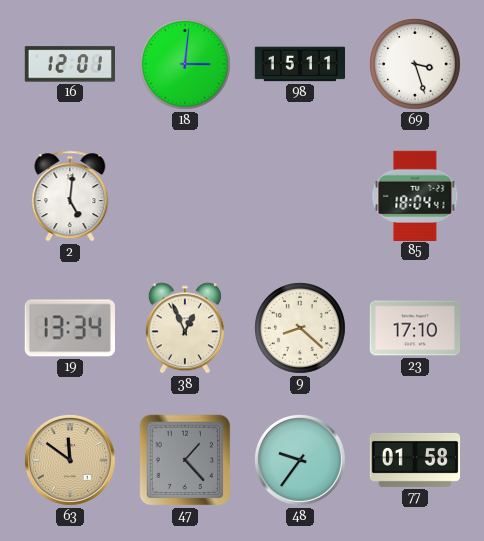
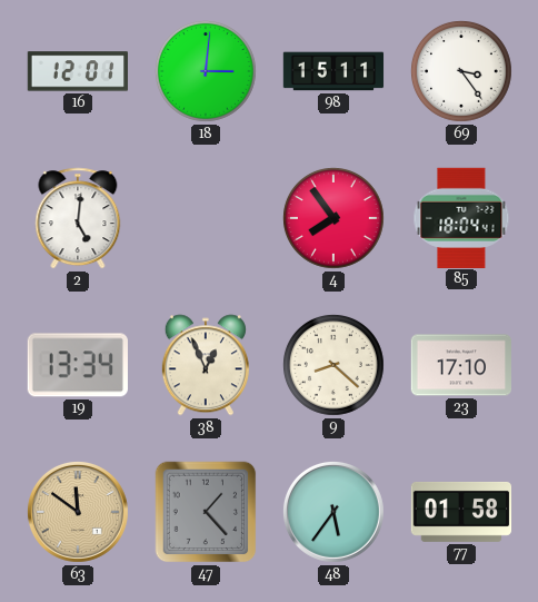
69: 3:27 -> 3:24
4: none -> 7:54
48: 9:36 -> 5:36
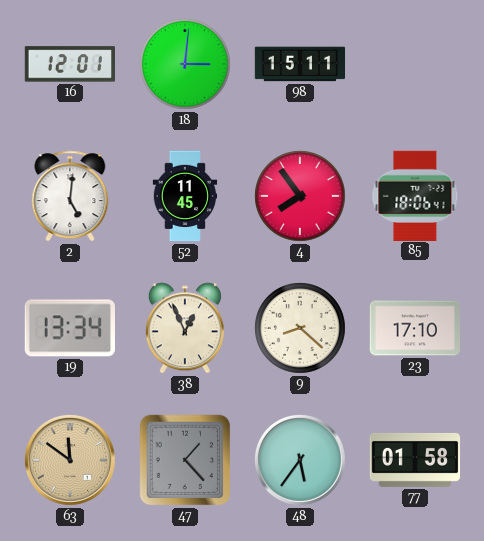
69: 3:24 -> none
52: none -> 11:45
85: 18:04 -> 18:06
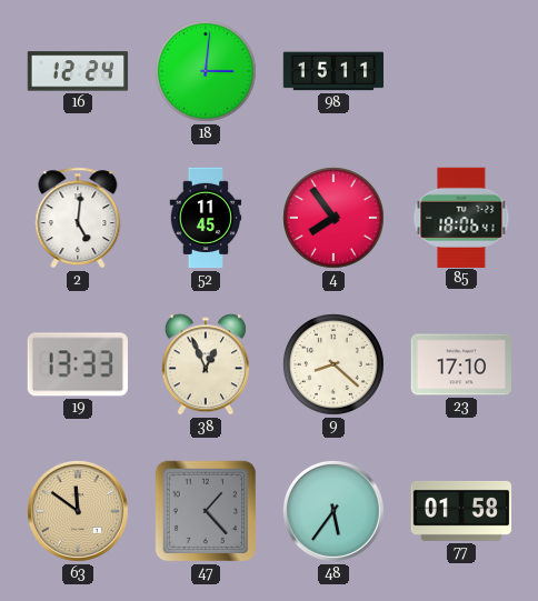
16: 12:01 -> 12:24
19: 13:34 -> 13:33
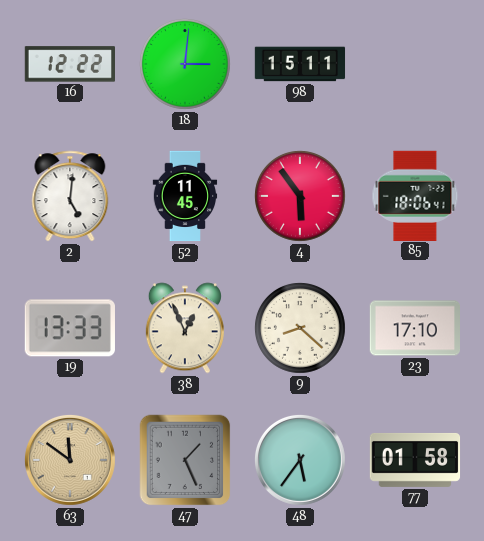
16: 12:24 -> 12:22
4: 7:54 -> 5:54
47: 1:23 -> 1:26
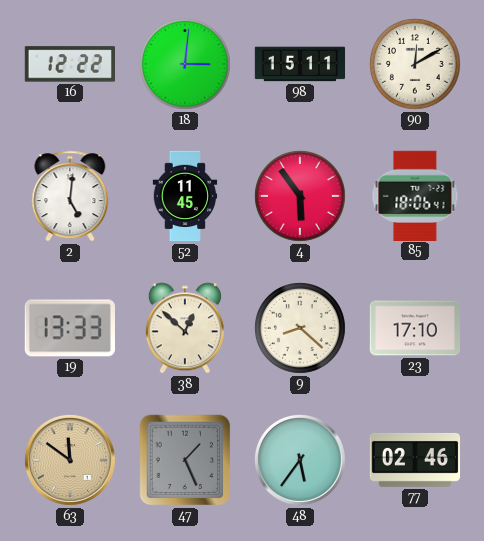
90: none -> 12:10
38: 12:56 -> 12:52
77: 01:58 -> 02:46
